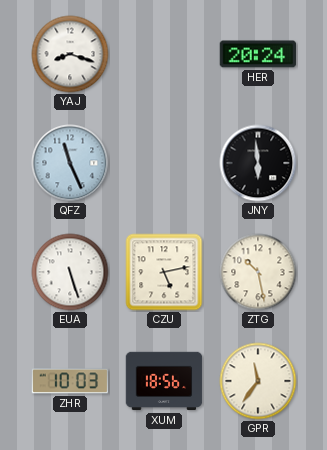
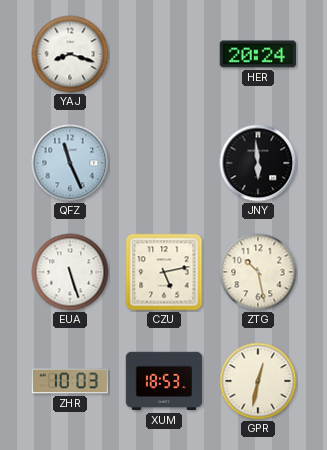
XUM: 18:56 -> 18:53
GPR: 11:36 -> 12:32
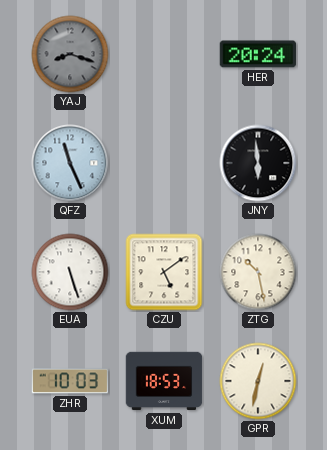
YAJ dial: white -> grey
CZU: 5:13 -> 5:09
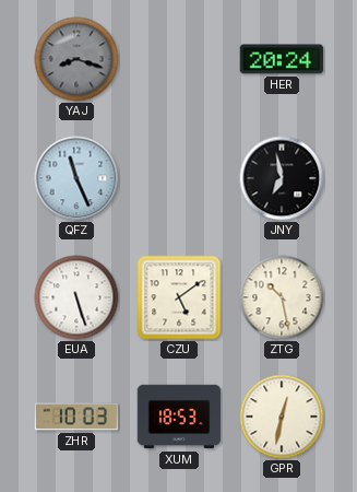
JNY: 5:59 -> 6:58
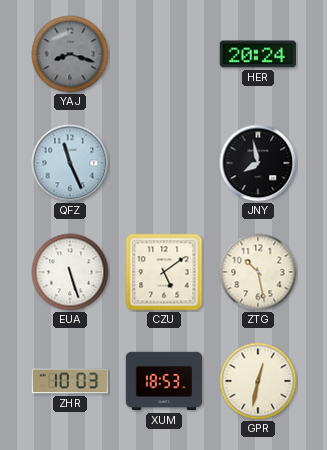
JNY: 6:58 -> 7:58
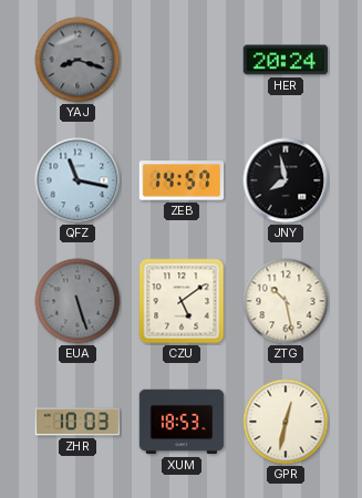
QFZ: 11:26 -> 11:17
ZEB: none -> 14:57
EUA dial: white -> grey
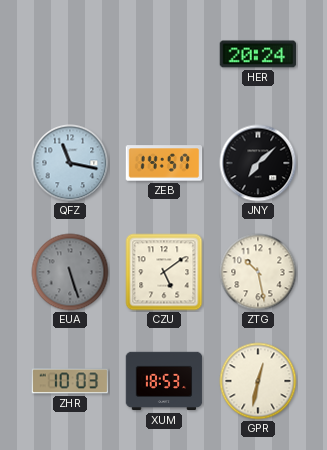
YAJ: 8:18 -> none
JNY: 7:58 -> 7:08
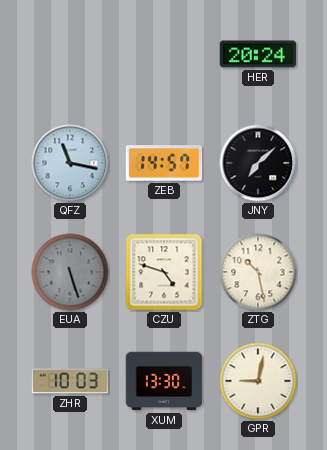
CZU: 5:09 -> 4:48
XUM: 18:53 -> 13:30
GPR: 12:32 -> 9:02
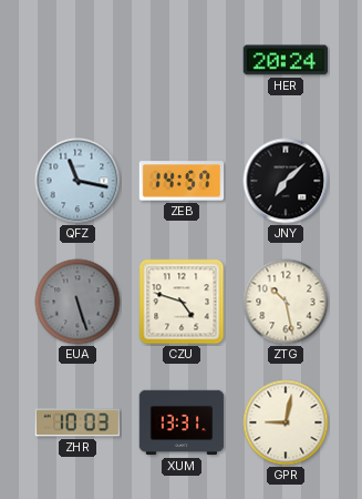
XUM: 13:30 -> 13:31
